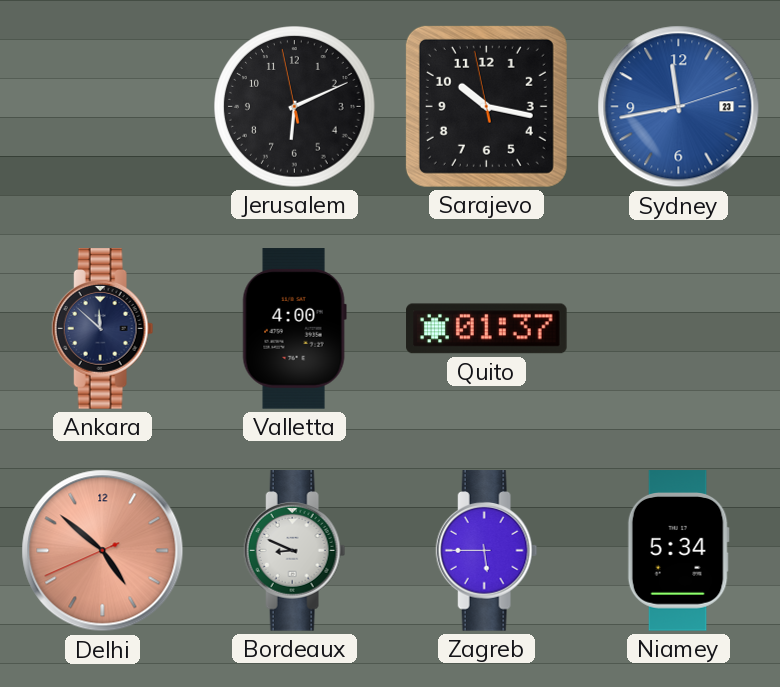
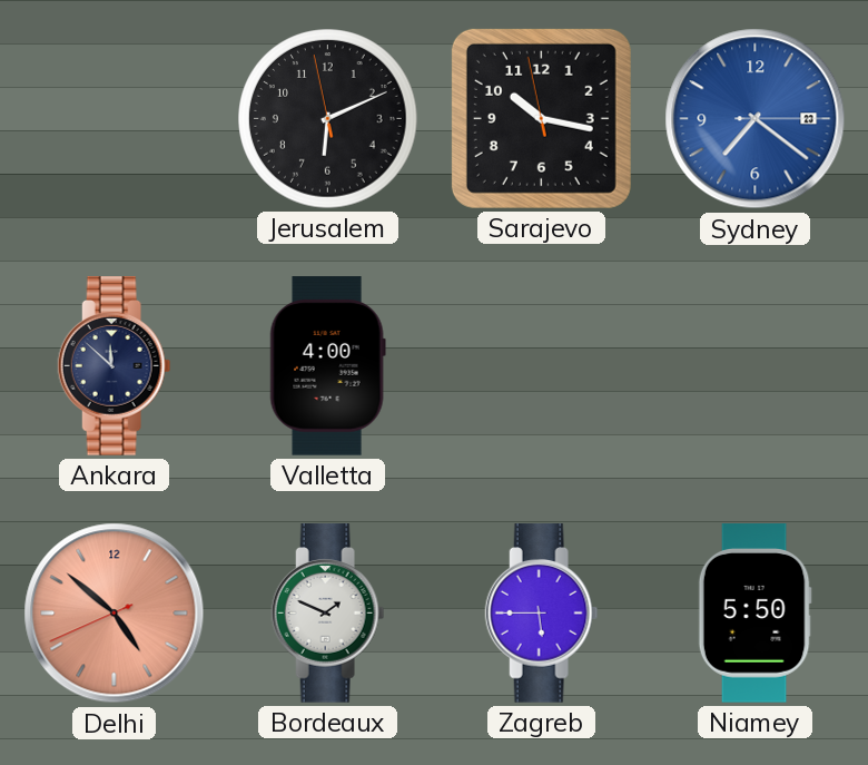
Sydney: 11:43 -> 7:21
Quito: 01:37 -> none
Bordeaux: 8:49 -> 1:49
Niamey: 5:34 -> 5:50
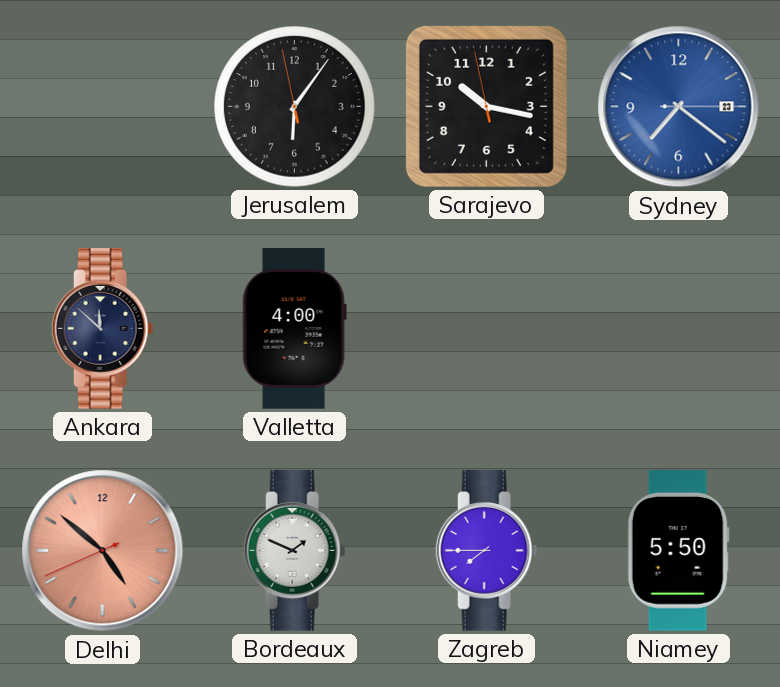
Jerusalem: 6:10 -> 6:05
Zagreb: 5:45 -> 7:45
